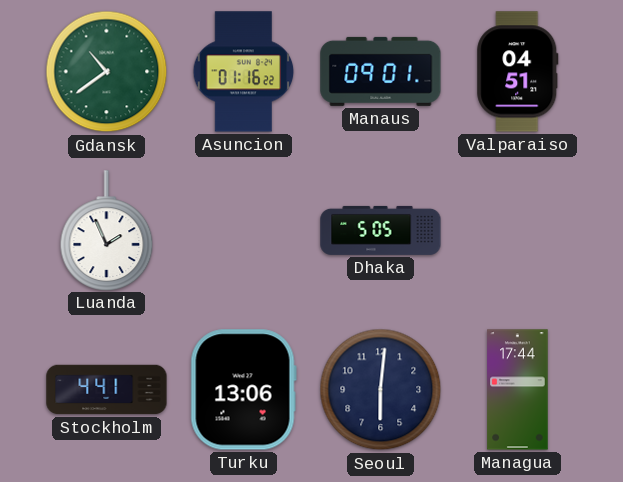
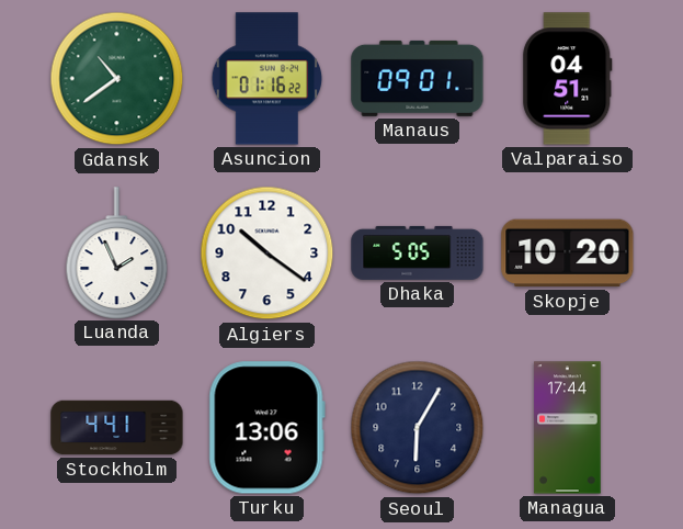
Algiers: none -> 10:21
Skopje: none -> 10:20
Seoul: 6:01 -> 6:05
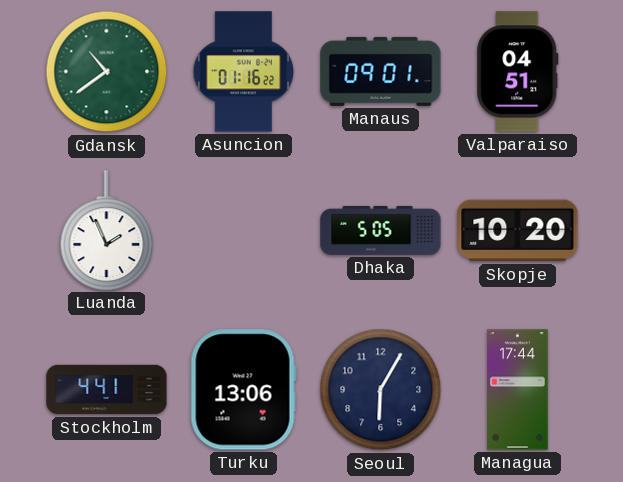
Algiers: 10:21 -> none
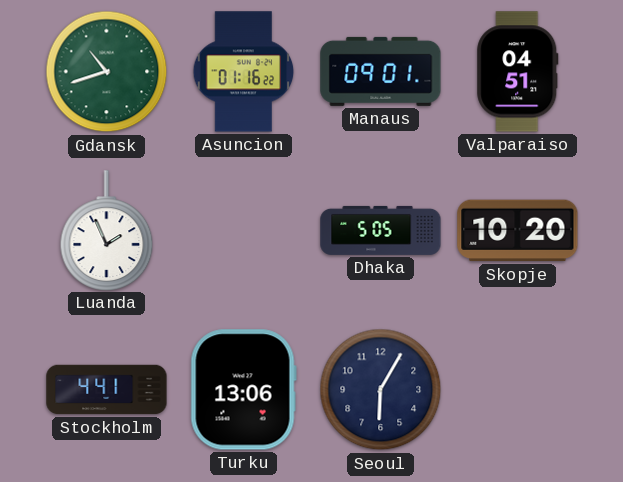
Gdansk: 10:39 -> 10:42
Managua: 17:44 -> none
